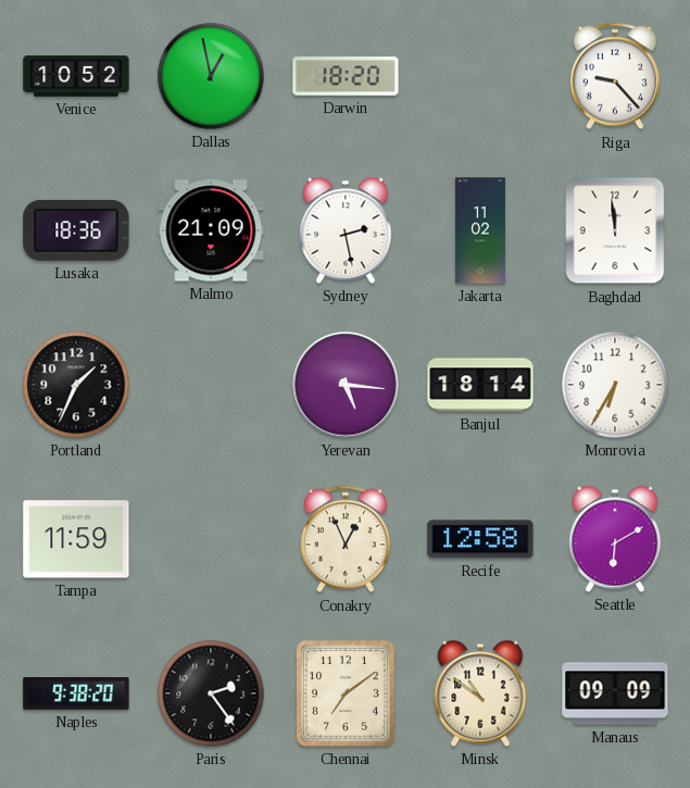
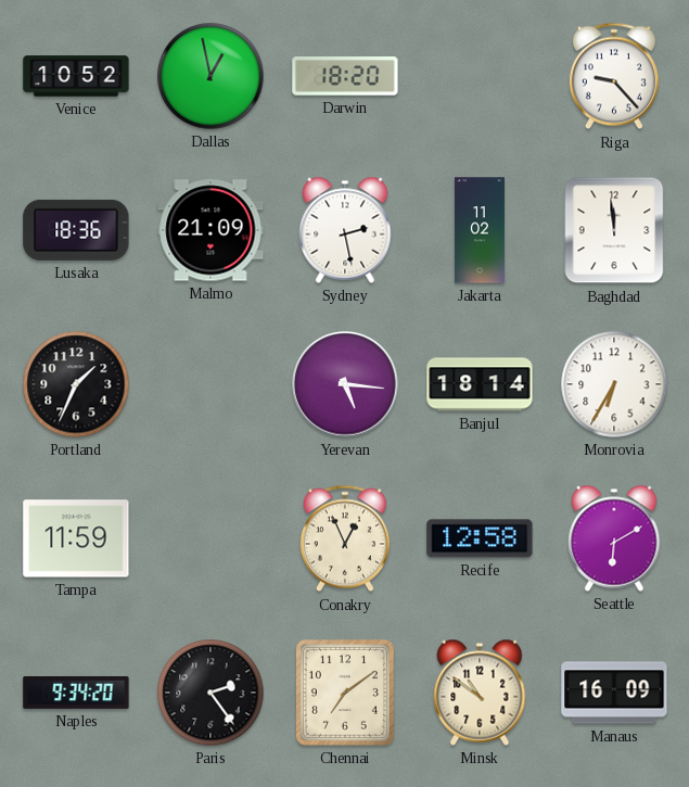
Naples: 9:38 -> 9:34
Manaus: 09:09 -> 16:09
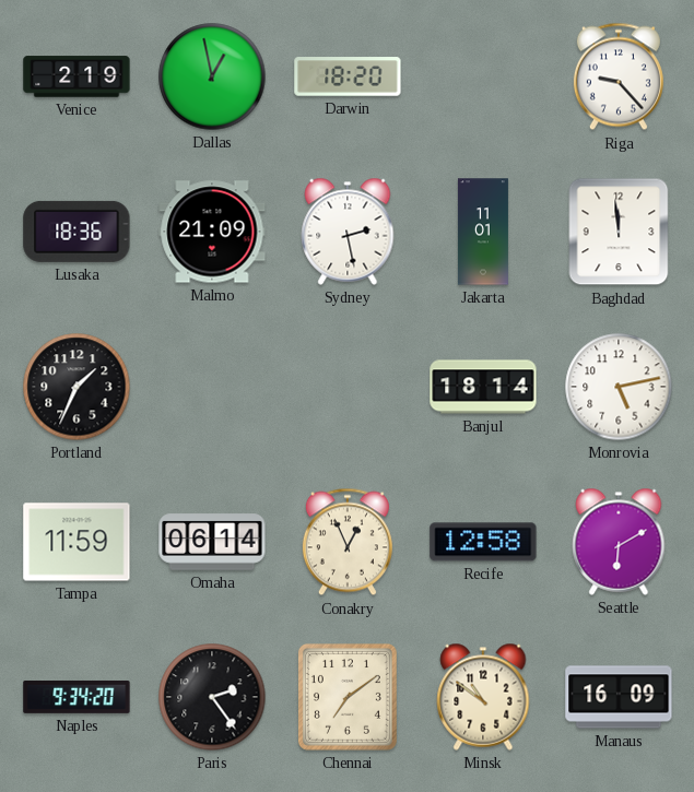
Venice: 10:52 -> 2:19
Jakarta: 11:02 -> 11:01
Yerevan: 5:16 -> none
Monrovia: 6:35 -> 5:13
Omaha: none -> 06:14
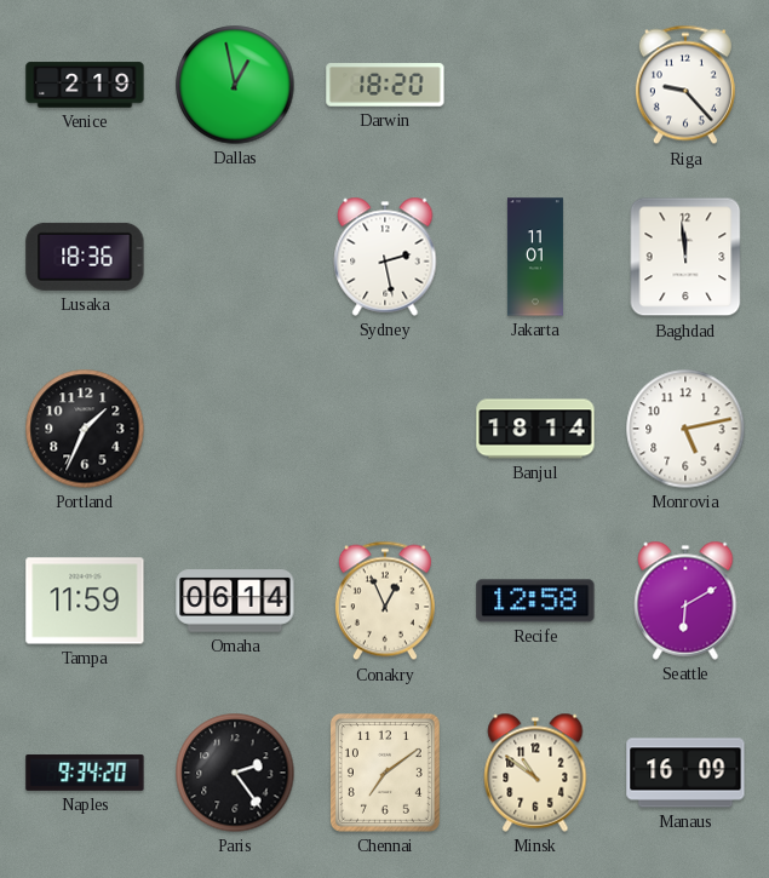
Malmo: 21:09 -> none
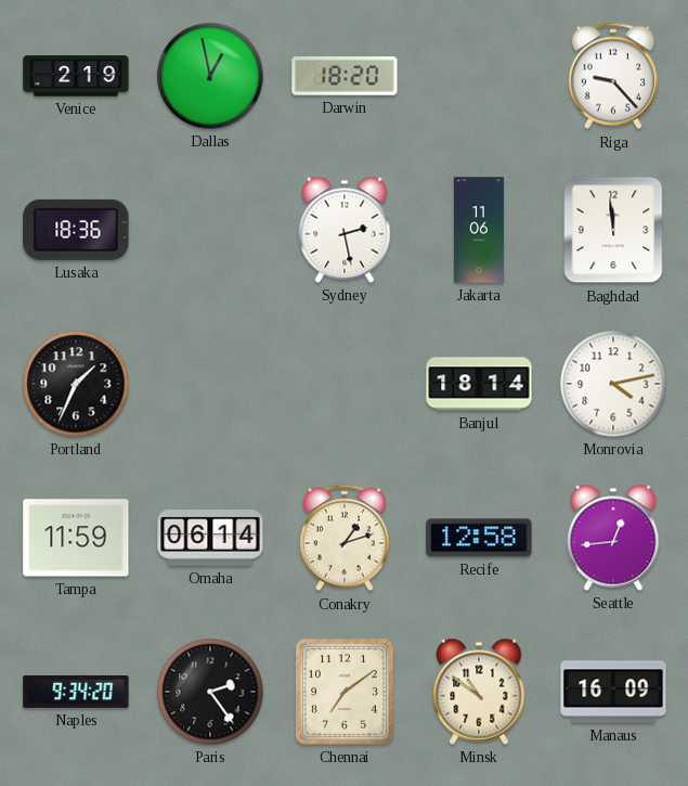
Jakarta: 11:01 -> 11:06
Monrovia: 5:13 -> 4:13
Conakry: 12:56 -> 1:12
Seattle: 6:10 -> 12:44
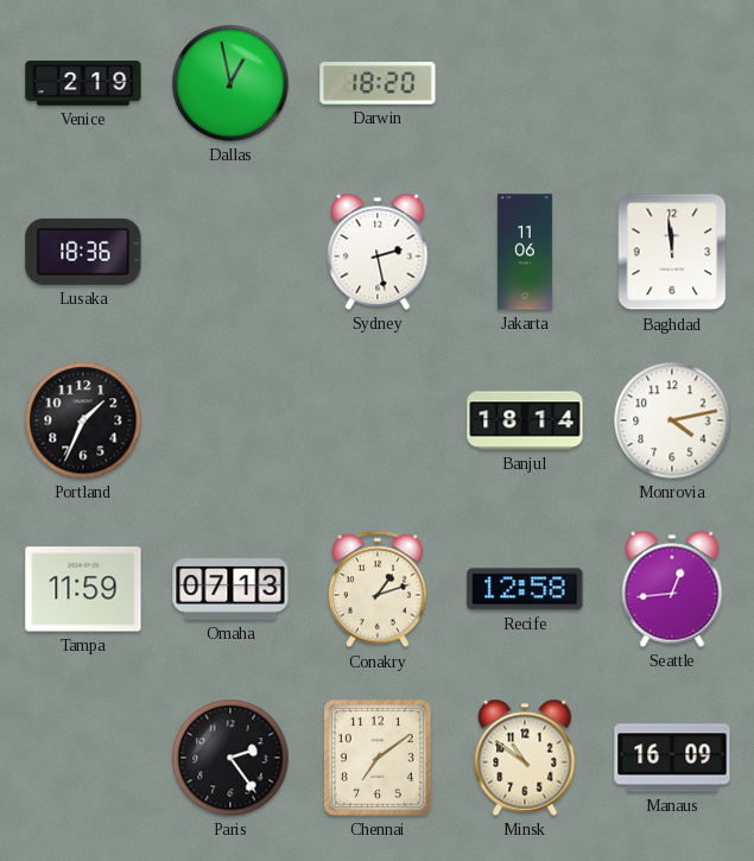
Riga: 9:23 -> none
Omaha: 06:14 -> 07:13
Naples: 9:34 -> none
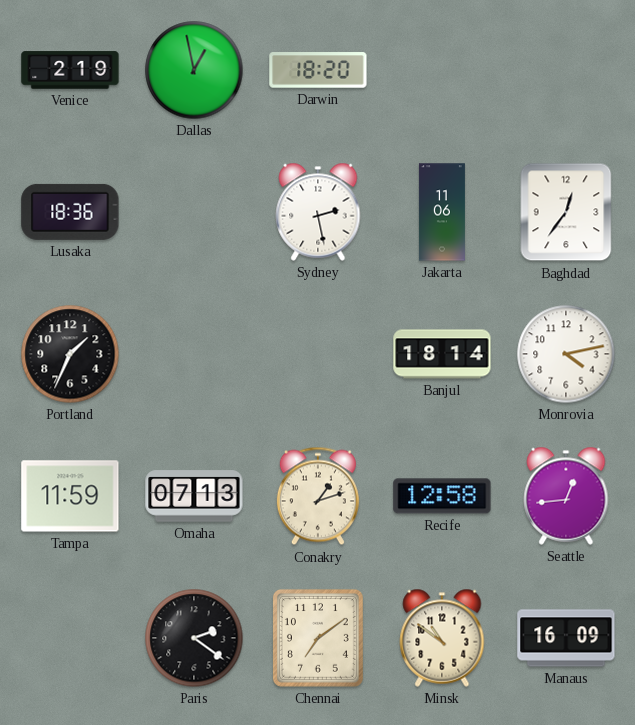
Baghdad: 11:59 -> 12:36
Paris: 2:24 -> 2:21
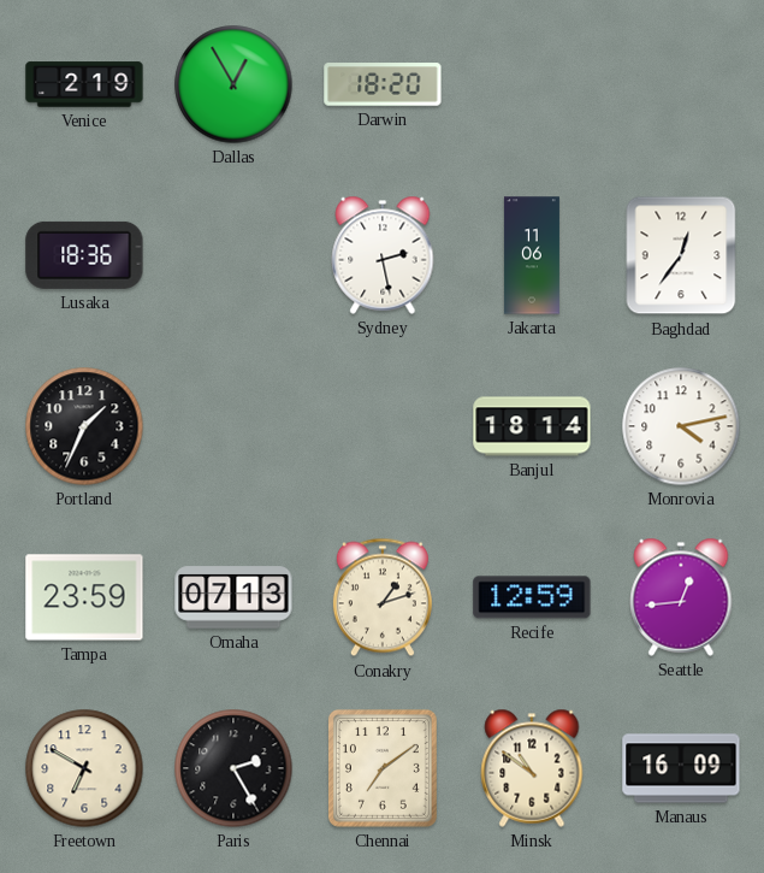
Dallas: 12:58 -> 12:55
Tampa: 11:59 -> 23:59
Recife: 12:58 -> 12:59
Freetown: none -> 6:50
Paris: 2:21 -> 2:25
